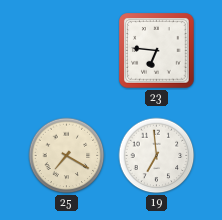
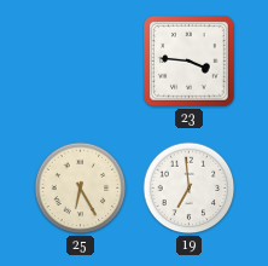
23: 6:46 -> 3:46
25: 7:20 -> 6:25
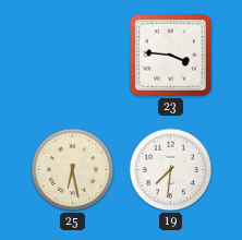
25: 6:25 -> 6:28
19: 6:59 -> 7:31
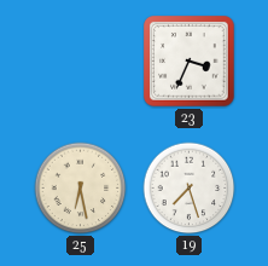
23: 3:46 -> 3:34
19: 7:31 -> 7:27
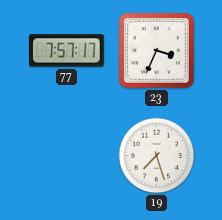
77: none -> 7:57
25: 6:28 -> none
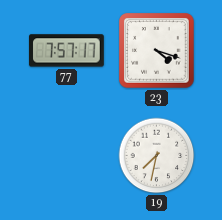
23: 3:34 -> 4:18
19: 7:27 -> 7:32
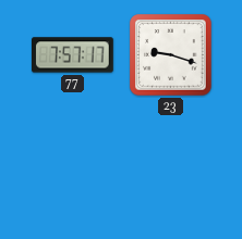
23: 4:18 -> 9:18
19: 7:32 -> none
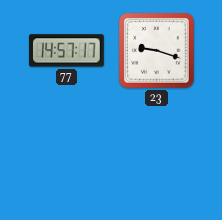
77: 7:57 -> 14:57
